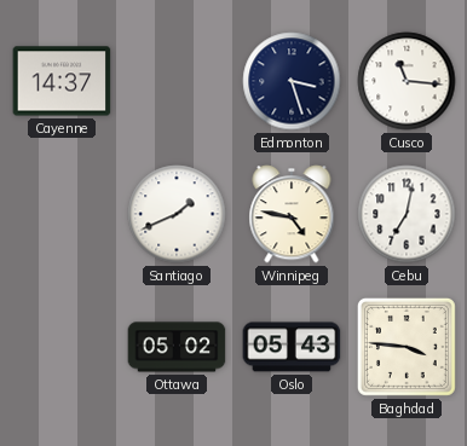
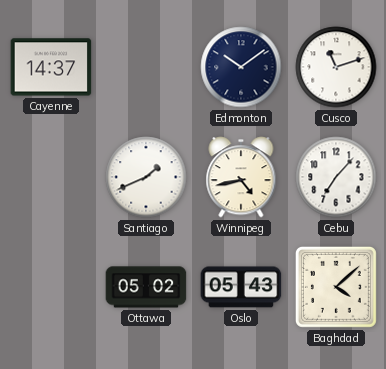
Edmonton: 3:27 -> 10:09
Cusco: 11:16 -> 11:12
Winnipeg: 4:47 -> 4:43
Cebu: 7:02 -> 7:07
Baghdad: 3:46 -> 4:08
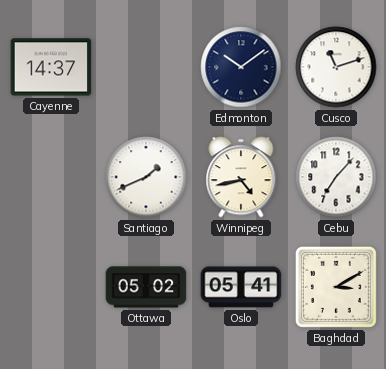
Oslo: 05:43 -> 05:41
Baghdad: 4:08 -> 3:10
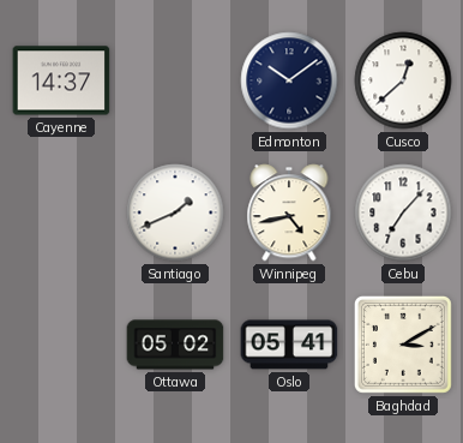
Cusco: 11:12 -> 12:38
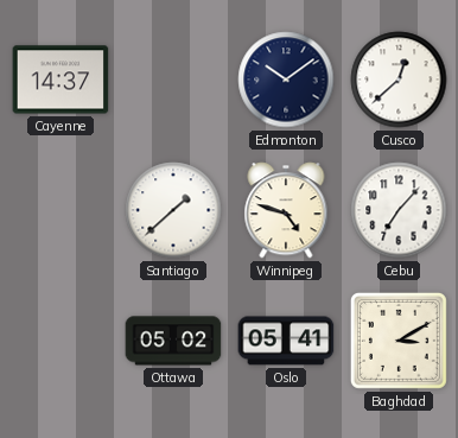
Santiago: 1:41 -> 1:38
Winnipeg: 4:43 -> 4:48
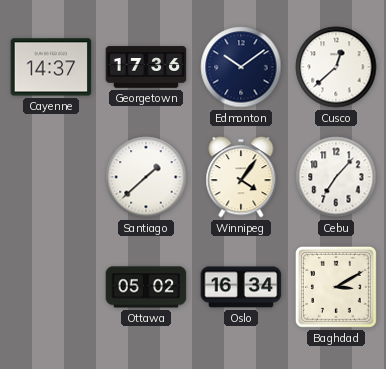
Georgetown: none -> 17:36
Winnipeg: 4:48 -> 4:06
Oslo: 05:41 -> 16:34
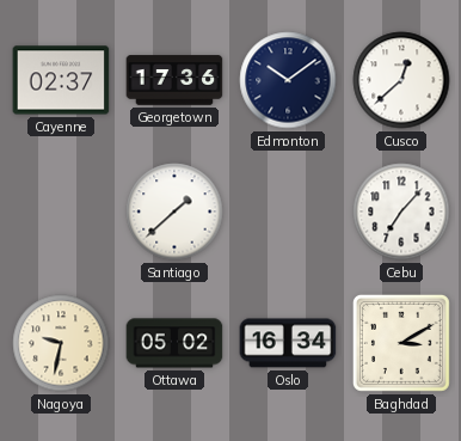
Cayenne: 14:37 -> 02:37
Winnipeg: 4:06 -> none
Nagoya: none -> 9:32
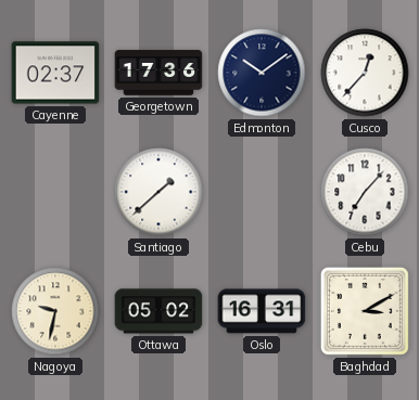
Cusco: 12:38 -> 12:37
Oslo: 16:34 -> 16:31
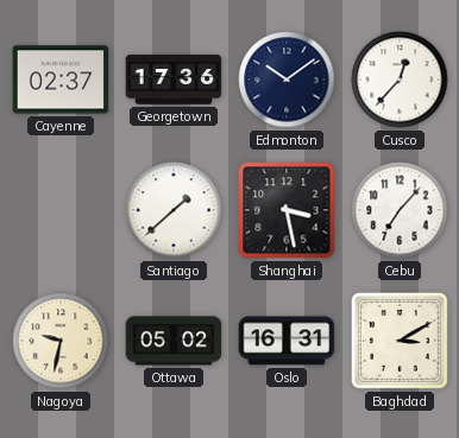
Shanghai: none -> 3:28
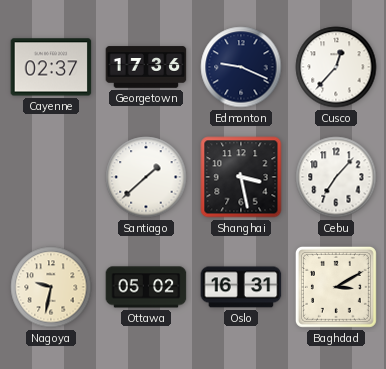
Edmonton: 10:09 -> 9:19
